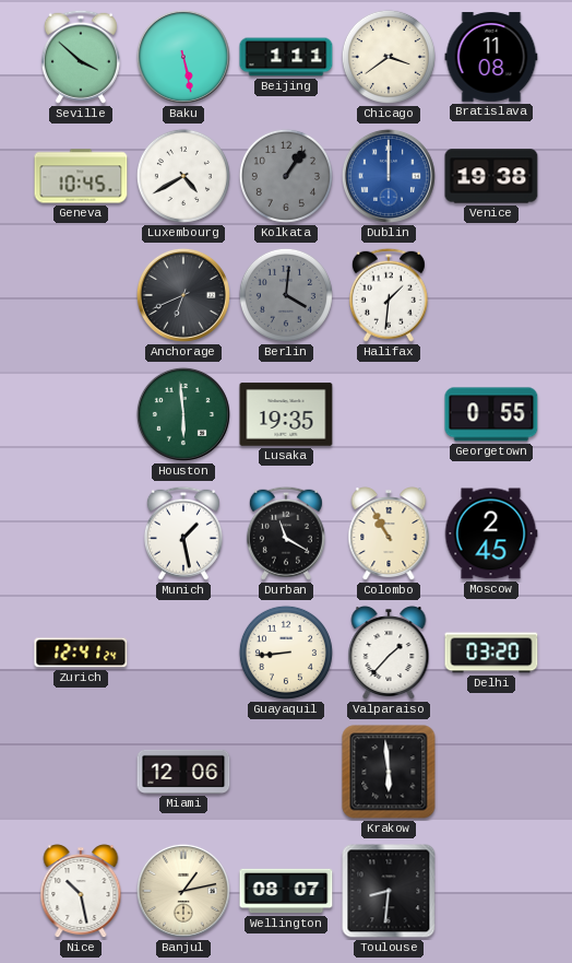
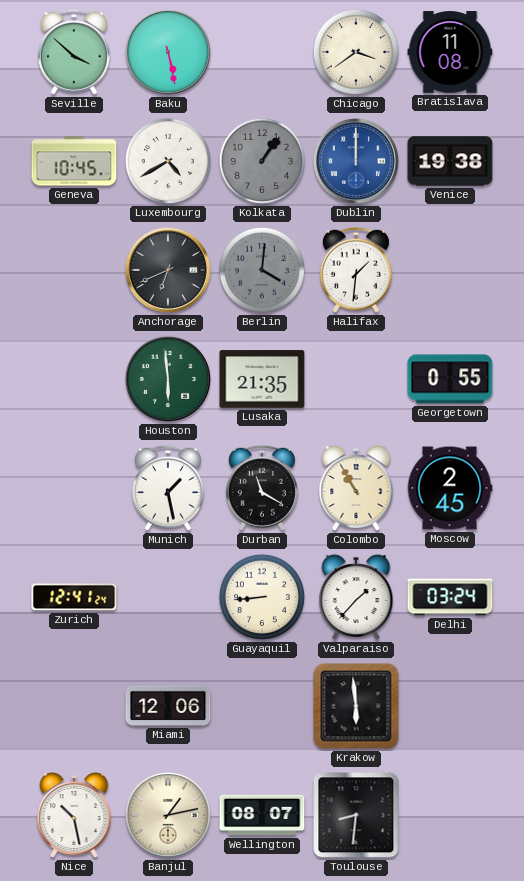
Beijing: 1:11 -> none
Lusaka: 19:35 -> 21:35
Delhi: 03:20 -> 03:24
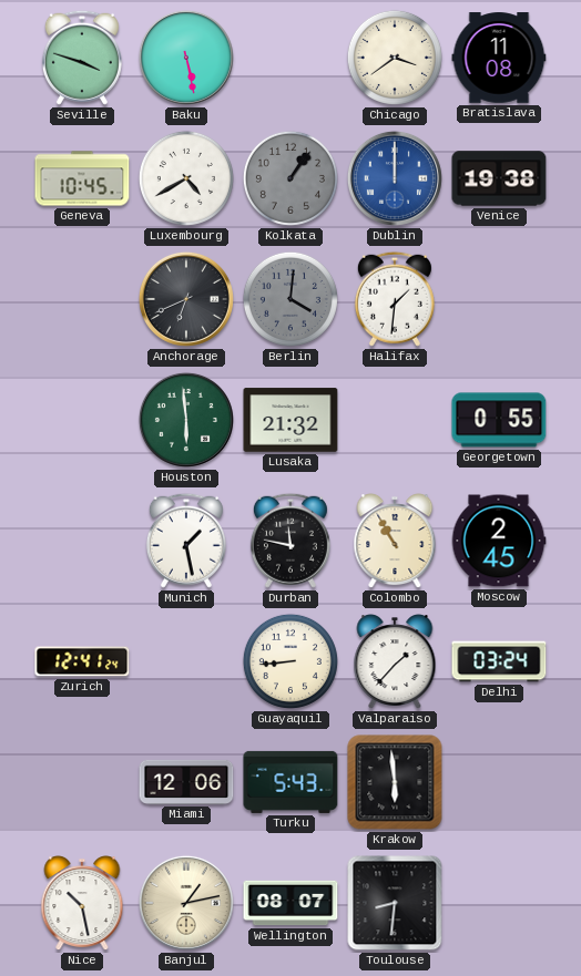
Seville: 3:52 -> 3:48
Lusaka: 21:35 -> 21:32
Durban: 11:20 -> 11:47
Turku: none -> 5:43
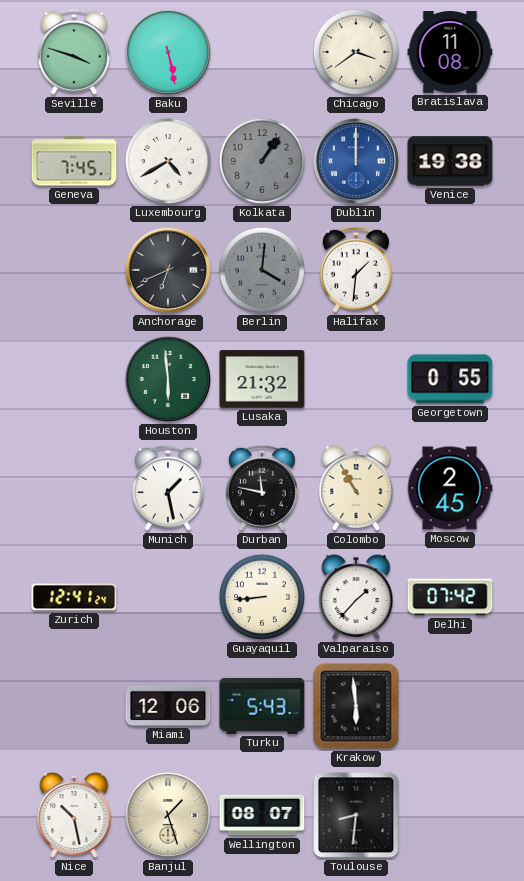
Geneva: 10:45 -> 7:45
Delhi: 03:24 -> 07:42
Banjul: 1:13 -> 1:27
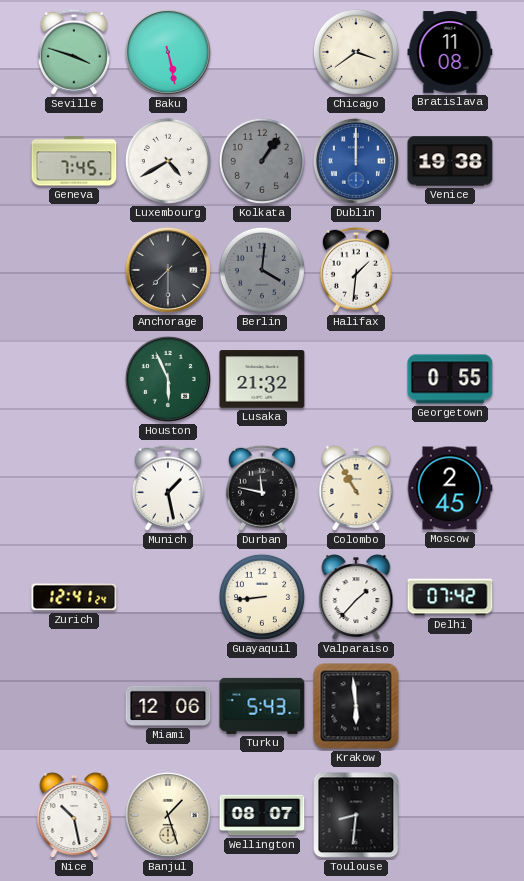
Anchorage: 6:41 -> 7:30
Houston: 5:59 -> 5:56
